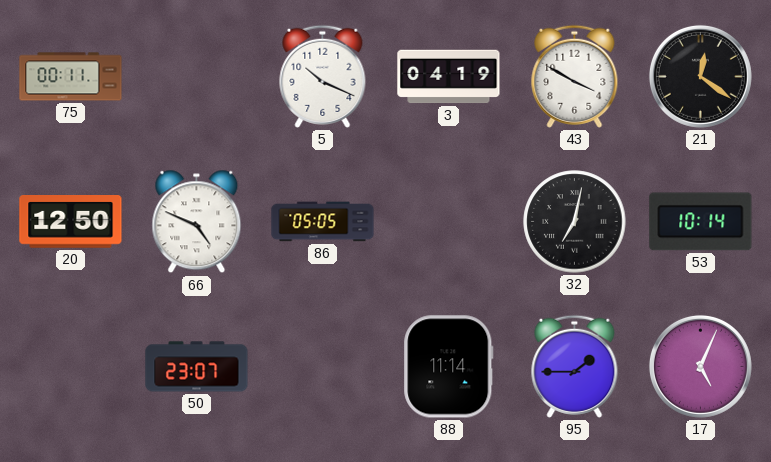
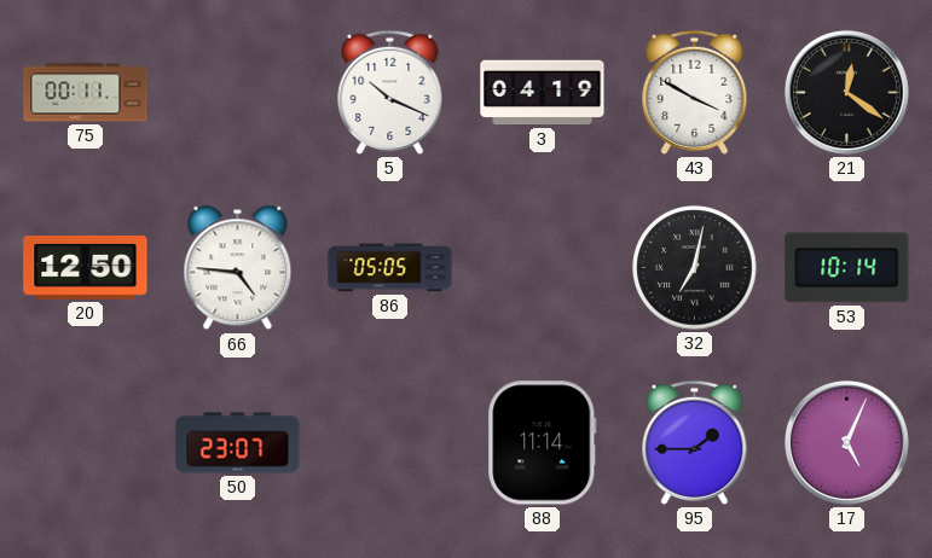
66: 4:49 -> 4:46
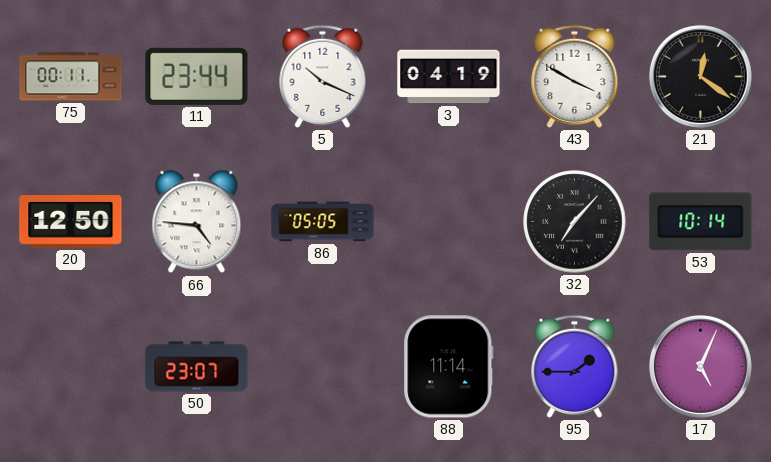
11: none -> 23:44
32: 7:02 -> 7:07
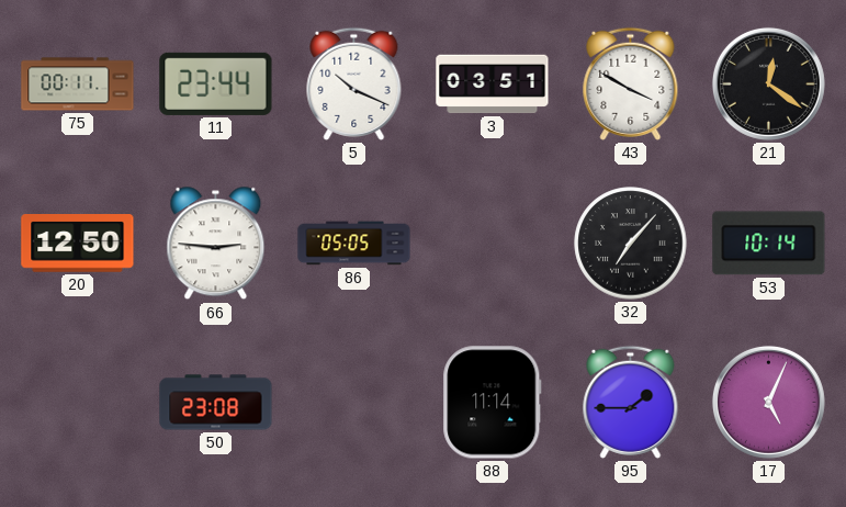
3: 04:19 -> 03:51
66: 4:46 -> 2:46
50: 23:07 -> 23:08
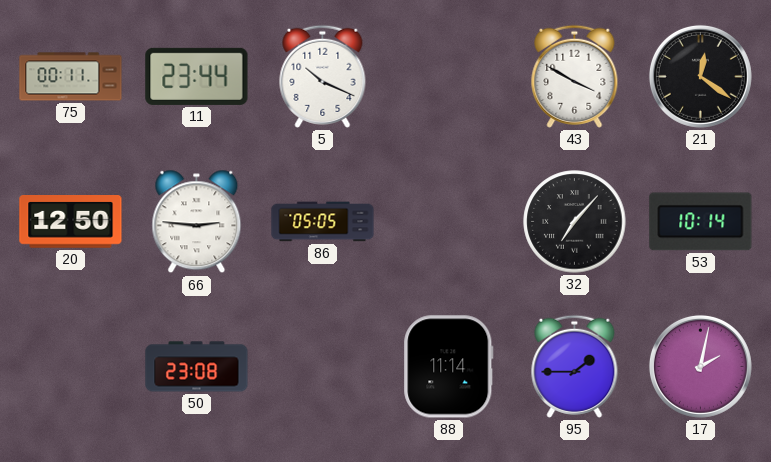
3: 03:51 -> none
17: 5:04 -> 2:02
